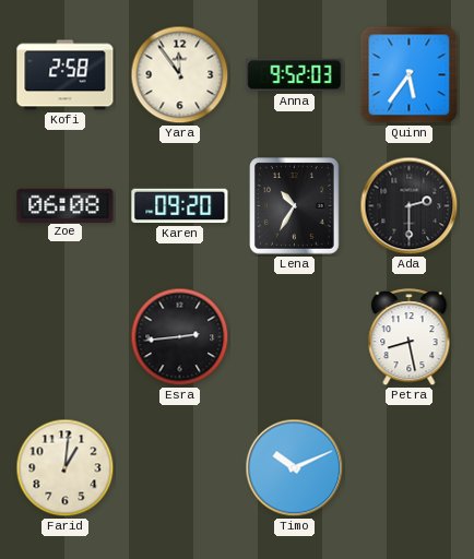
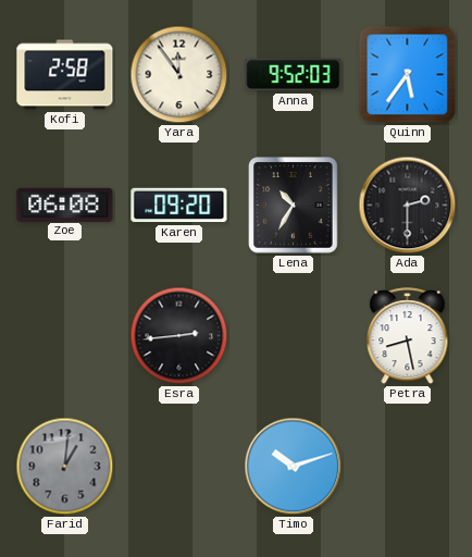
Farid dial: cream -> grey
Timo: 10:11 -> 10:12
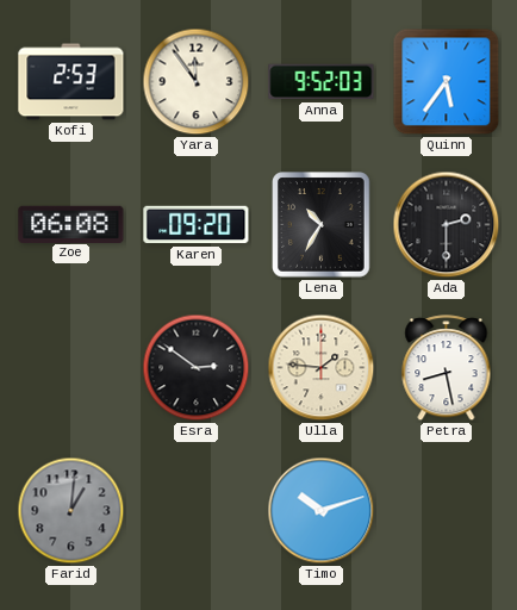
Kofi: 2:58 -> 2:53
Esra: 2:44 -> 2:51
Ulla: none -> 1:46
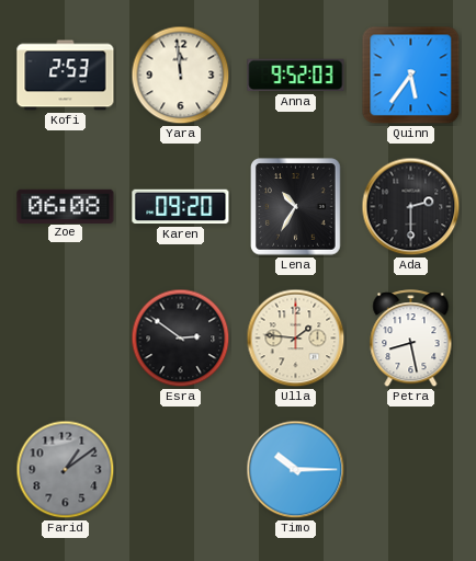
Yara: 11:54 -> 11:59
Farid: 1:01 -> 1:09
Timo: 10:12 -> 10:15
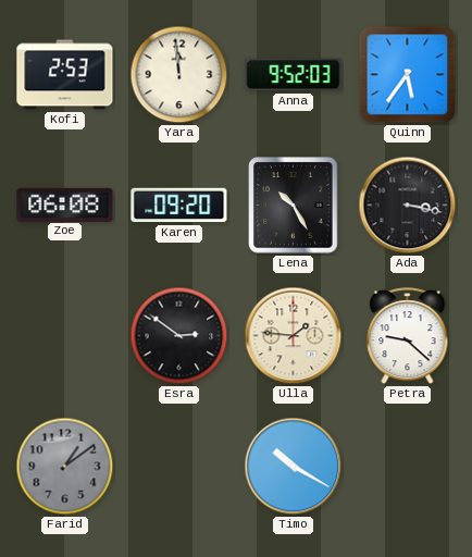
Lena: 10:35 -> 10:25
Ada: 2:30 -> 3:17
Petra: 8:28 -> 9:22
Timo: 10:15 -> 10:20
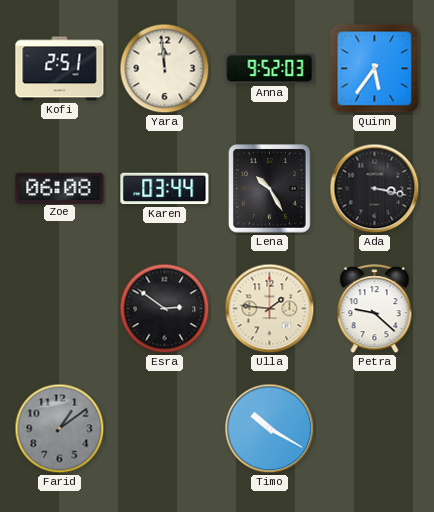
Kofi: 2:53 -> 2:51
Karen: 09:20 -> 03:44
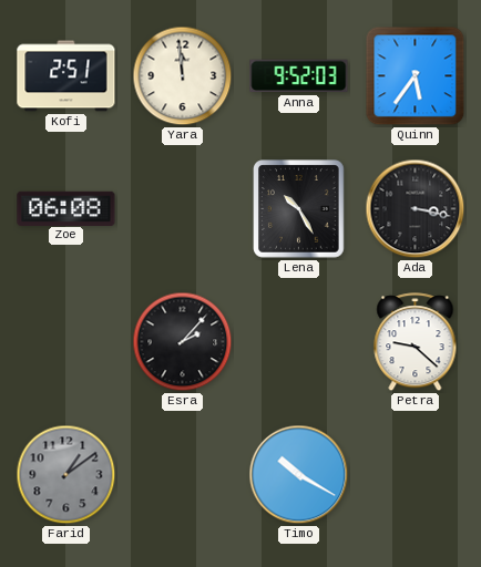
Karen: 03:44 -> none
Esra: 2:51 -> 2:07
Ulla: 1:46 -> none
